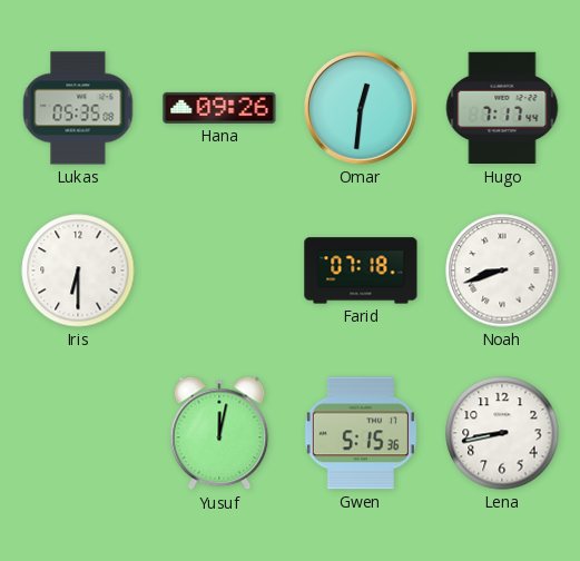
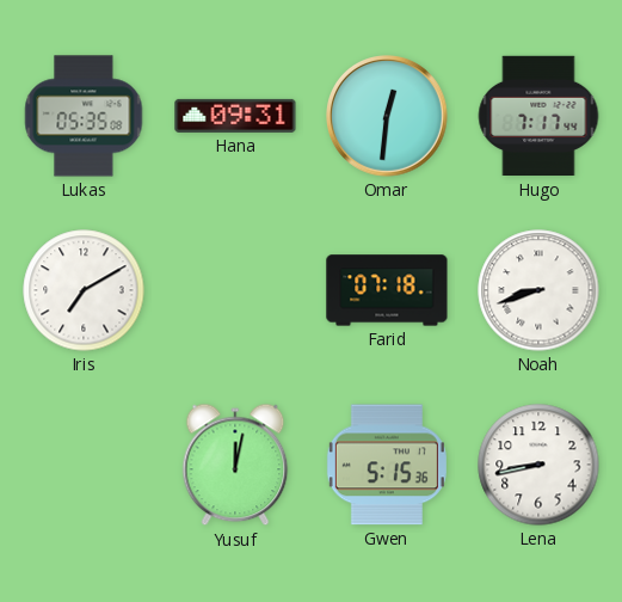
Hana: 09:26 -> 09:31
Iris: 6:30 -> 7:10
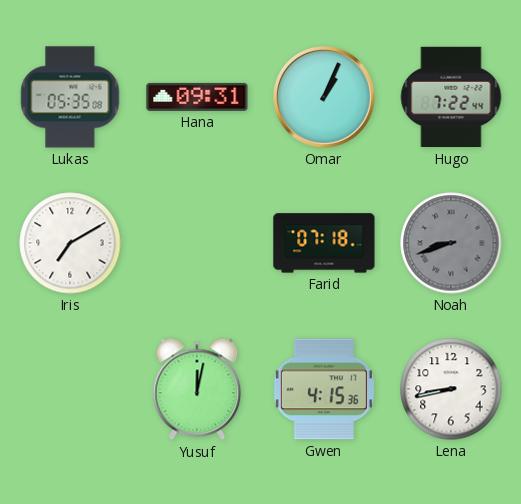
Omar: 12:31 -> 1:04
Hugo: 7:17 -> 7:22
Noah dial: white -> grey
Gwen: 5:15 -> 4:15
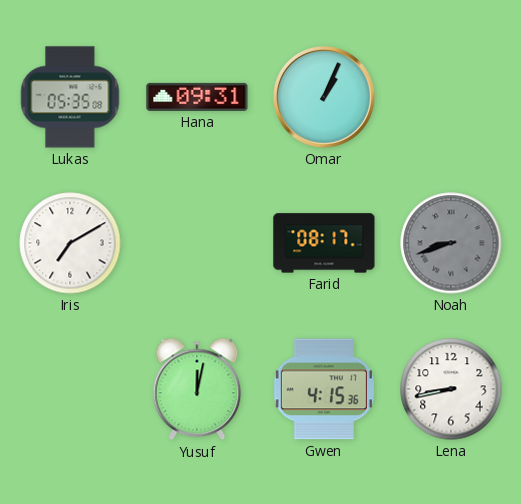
Hugo: 7:22 -> none
Farid: 07:18 -> 08:17
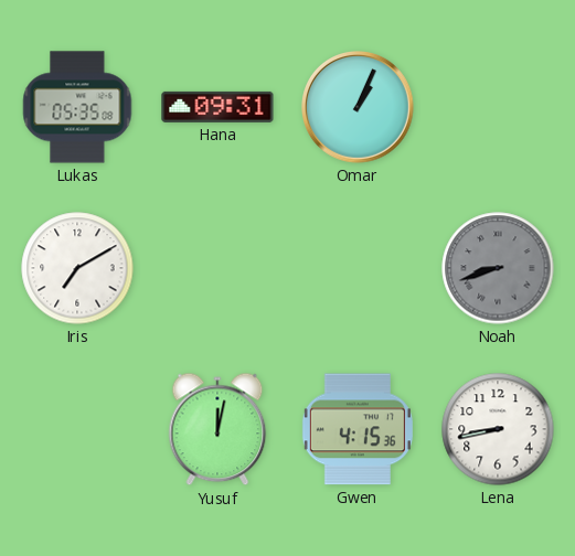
Farid: 08:17 -> none
